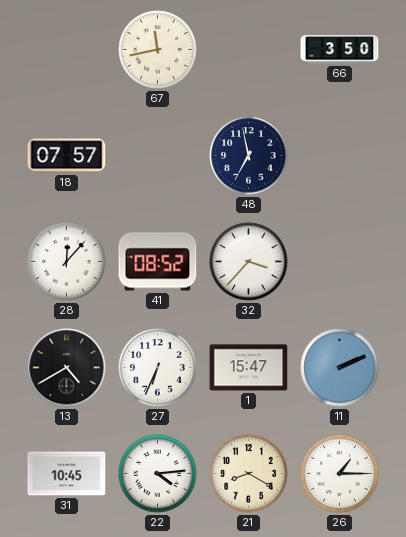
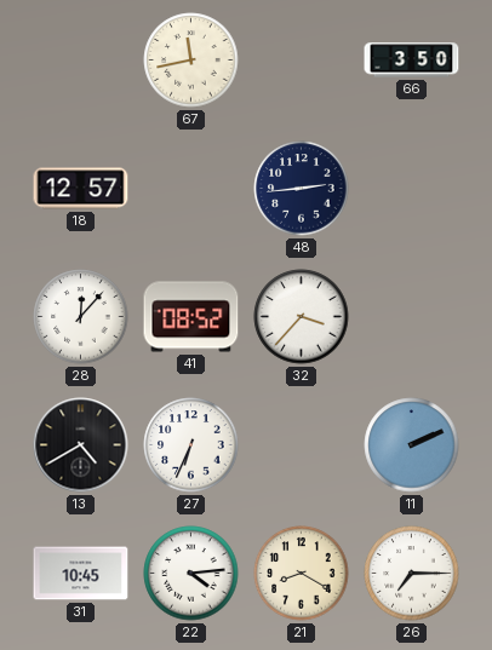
18: 07:57 -> 12:57
48: 6:58 -> 2:44
1: 15:47 -> none
26: 1:15 -> 7:15
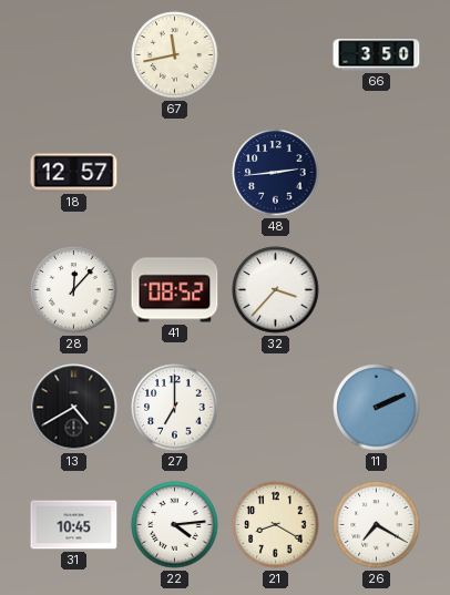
27: 6:34 -> 7:00
26: 7:15 -> 7:20
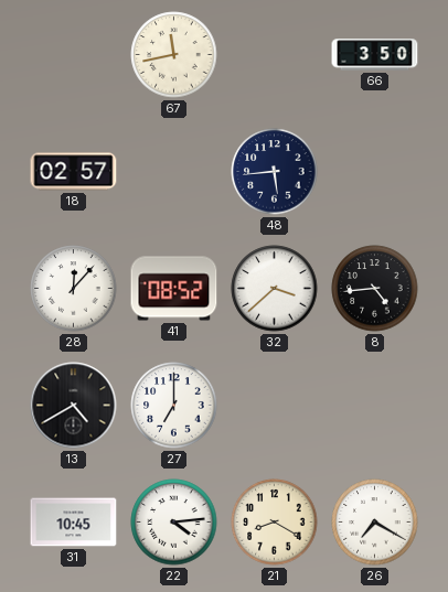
18: 12:57 -> 02:57
48: 2:44 -> 5:44
32: 3:37 -> 3:38
8: none -> 4:44
11: 2:11 -> none
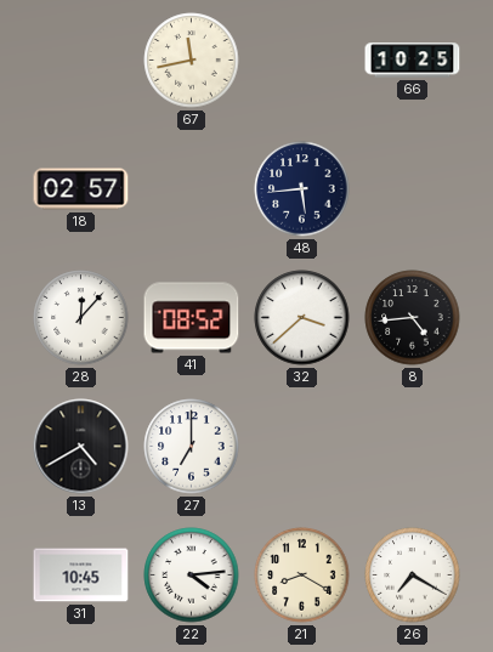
66: 3:50 -> 10:25
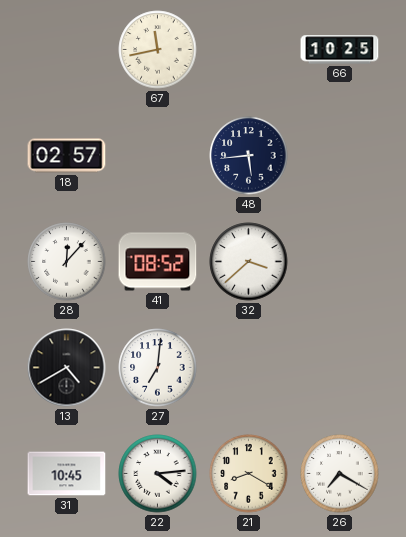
8: 4:44 -> none
27: 7:00 -> 7:01
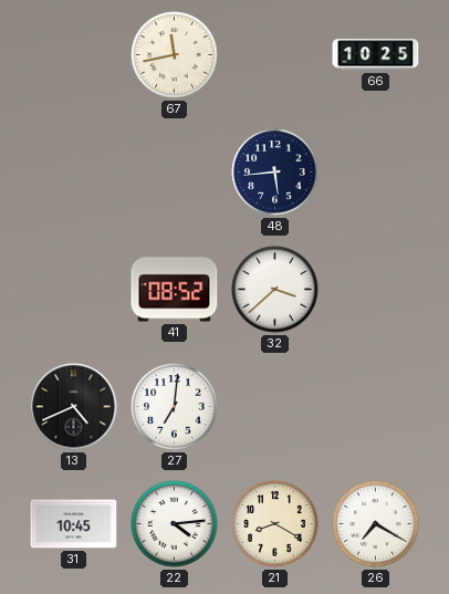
18: 02:57 -> none
28: 12:07 -> none
13: 4:40 -> 4:41
